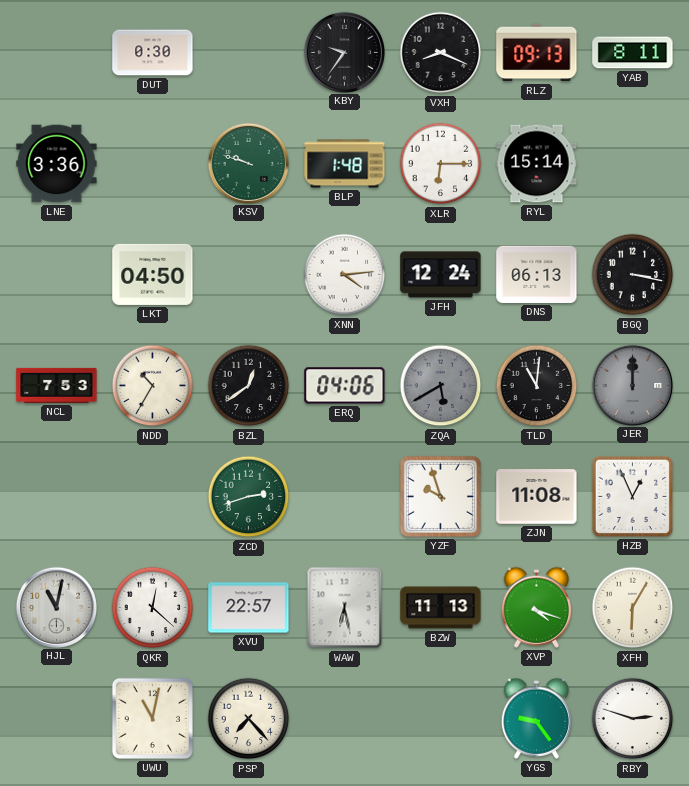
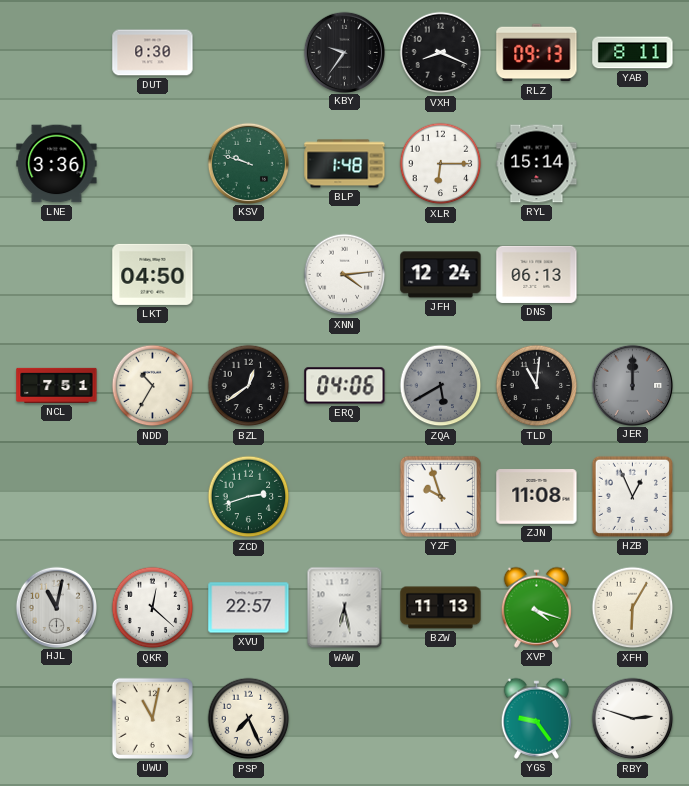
BGQ: 3:17 -> none
NCL: 7:53 -> 7:51
PSP: 7:23 -> 7:26
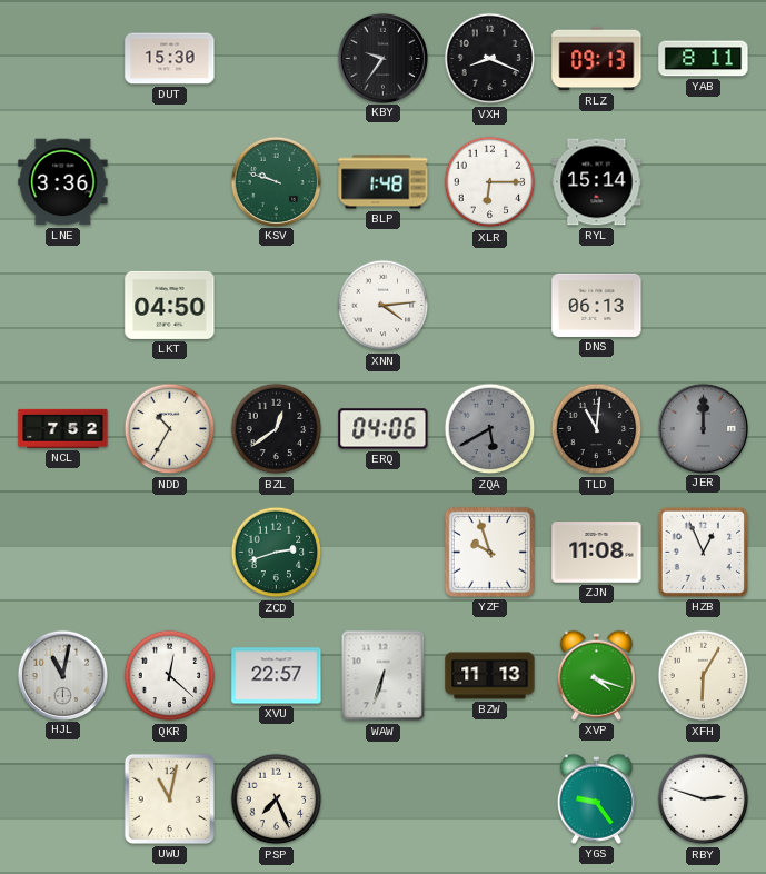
DUT: 0:30 -> 15:30
JFH: 12:24 -> none
NCL: 7:51 -> 7:52
WAW: 6:28 -> 6:33
